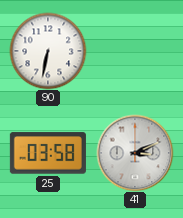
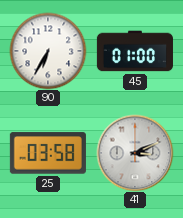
90: 6:32 -> 6:35
45: none -> 01:00
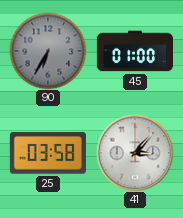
90 dial: white -> grey
41: 3:11 -> 3:07
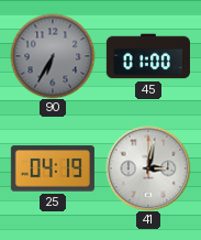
25: 03:58 -> 04:19
41: 3:07 -> 3:02
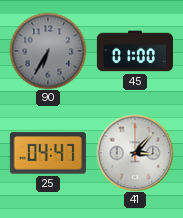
25: 04:19 -> 04:47
41: 3:02 -> 3:07
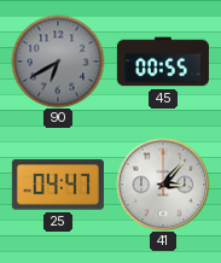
90: 6:35 -> 6:40
45: 01:00 -> 00:55
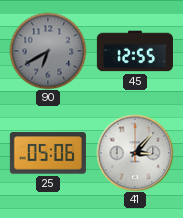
45: 00:55 -> 12:55
25: 04:47 -> 05:06
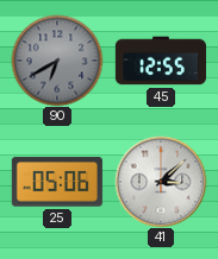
41: 3:07 -> 3:08
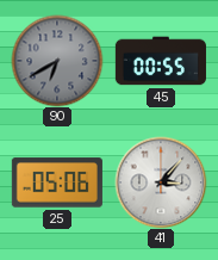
45: 12:55 -> 00:55
41: 3:08 -> 3:07
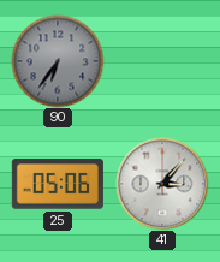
90: 6:40 -> 6:36
45: 00:55 -> none
